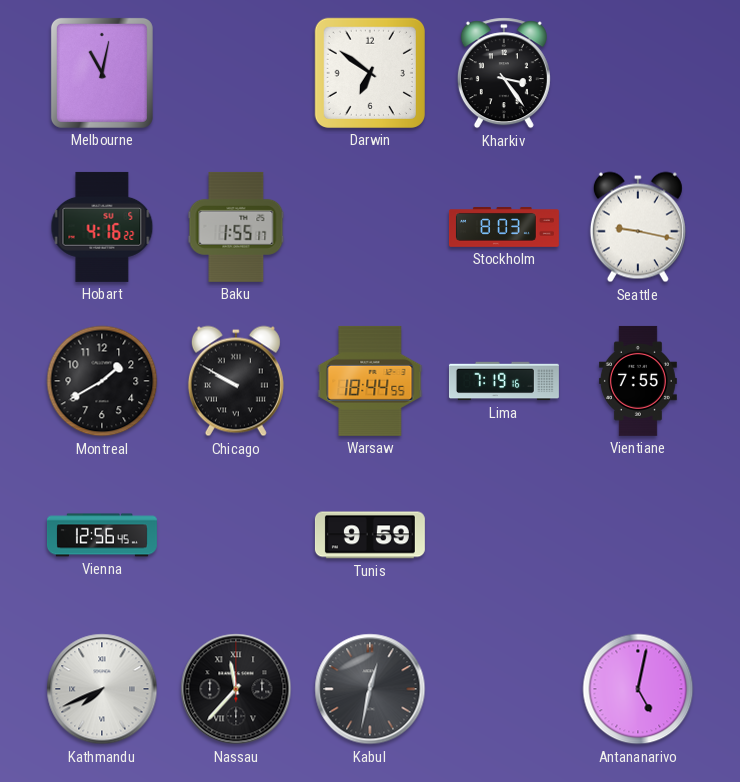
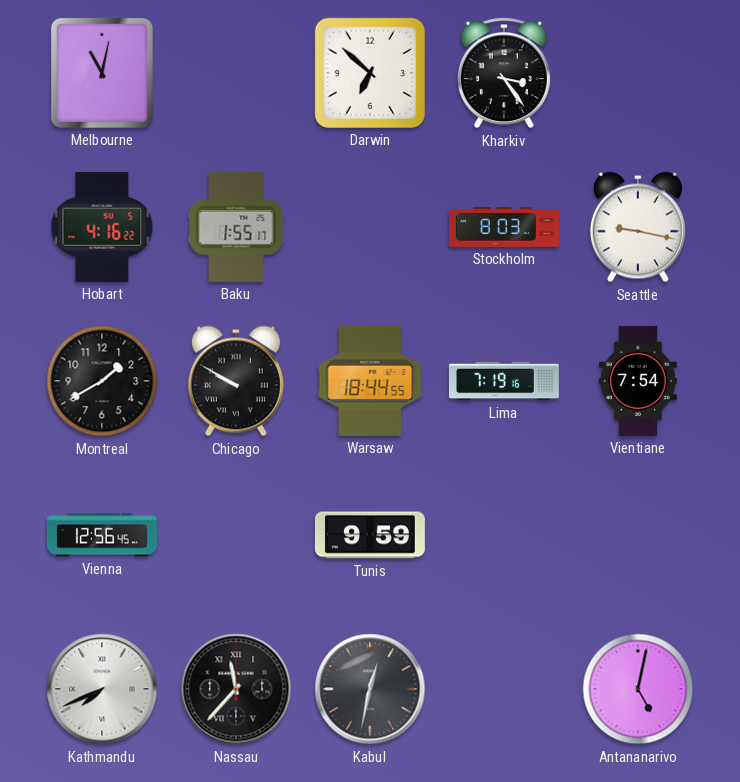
Darwin: 6:51 -> 6:52
Vientiane: 7:55 -> 7:54
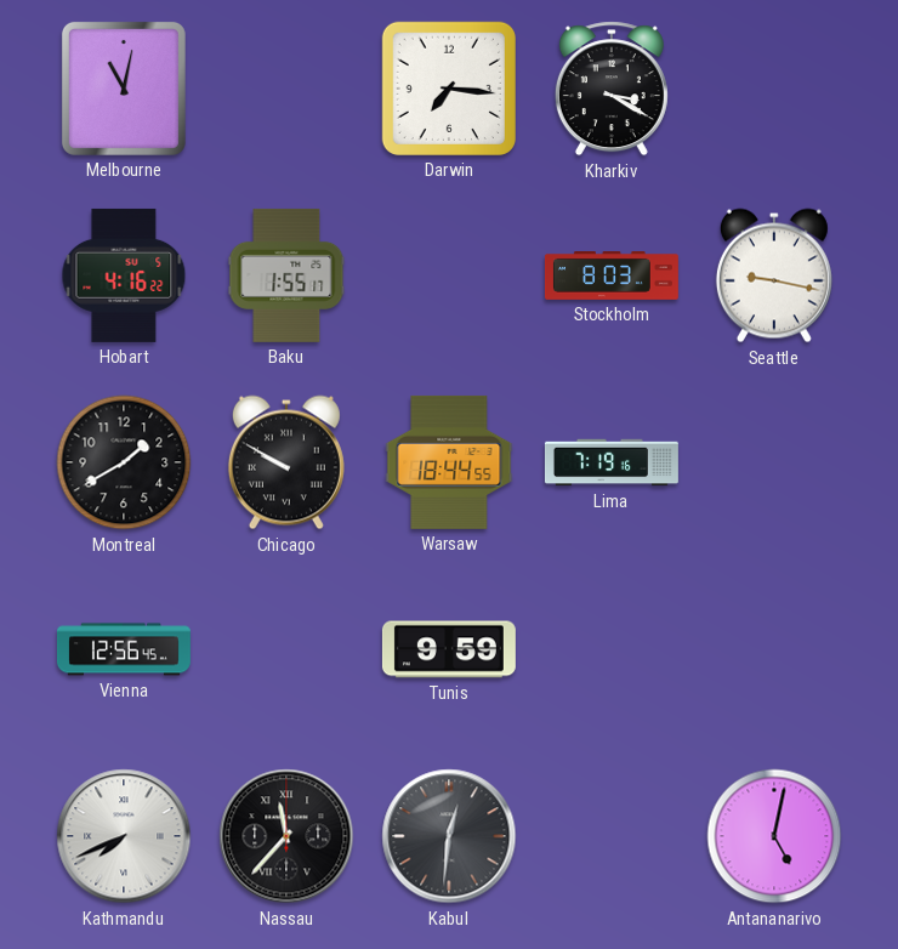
Darwin: 6:52 -> 7:16
Kharkiv: 3:24 -> 3:20
Vientiane: 7:54 -> none
Kabul: 12:32 -> 12:31
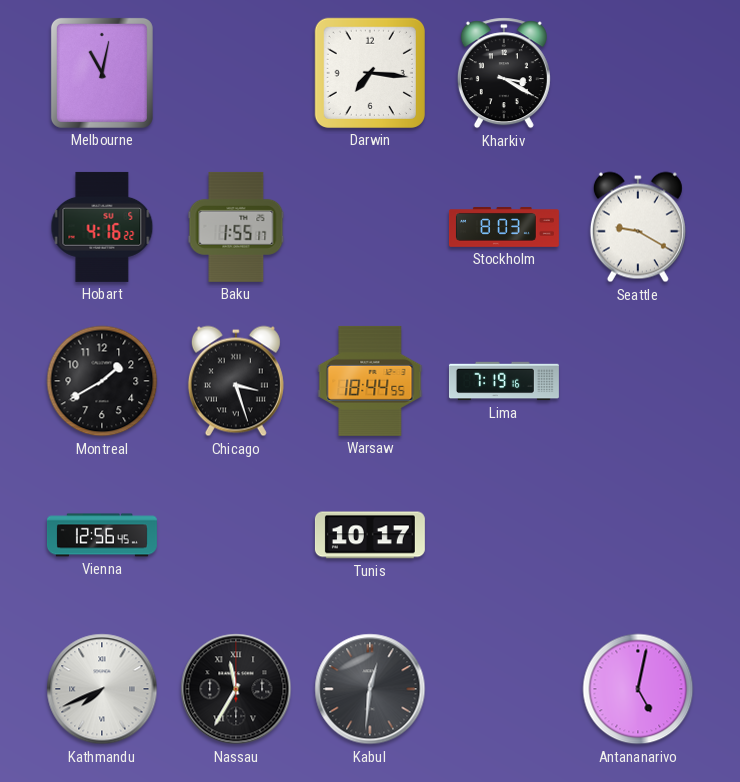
Seattle: 9:17 -> 9:20
Chicago: 9:50 -> 3:27
Tunis: 9:59 -> 10:17
Nassau: 11:37 -> 11:35
